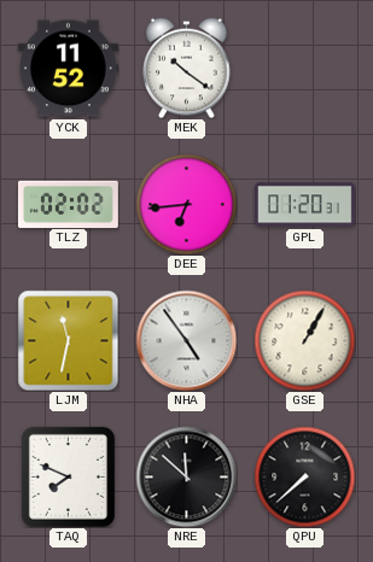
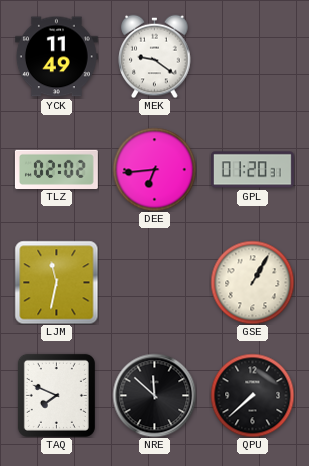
YCK: 11:52 -> 11:49
MEK: 10:21 -> 9:21
NHA: 4:54 -> none
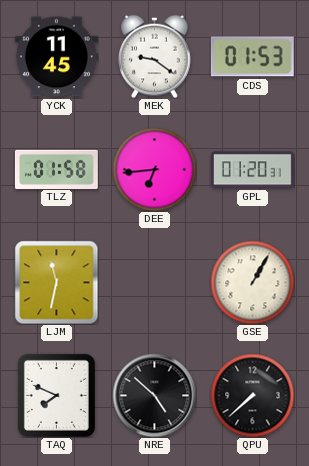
YCK: 11:49 -> 11:45
CDS: none -> 01:53
TLZ: 02:02 -> 01:58
NRE: 11:52 -> 4:52
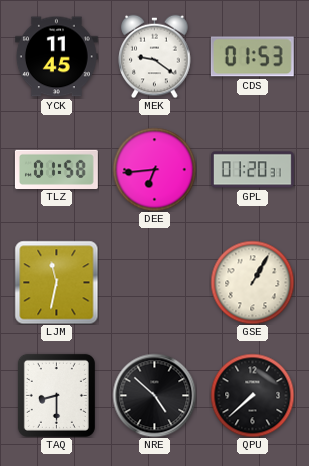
TAQ: 7:49 -> 8:30
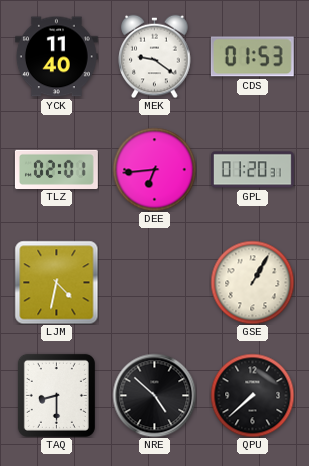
YCK: 11:45 -> 11:40
TLZ: 01:58 -> 02:01
LJM: 11:32 -> 4:32
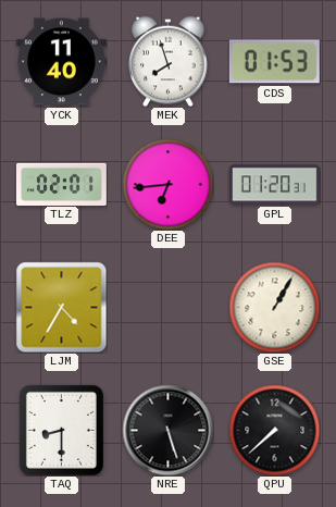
MEK: 9:21 -> 7:57
LJM: 4:32 -> 4:35
NRE: 4:52 -> 5:27
